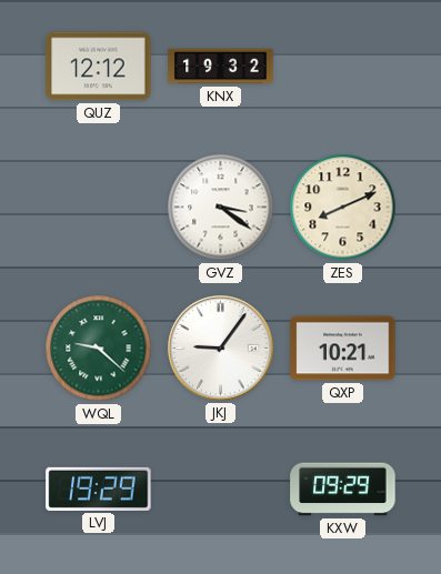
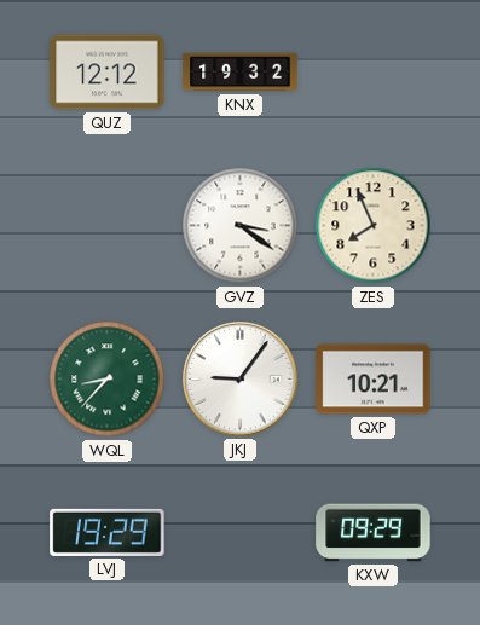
ZES: 8:11 -> 7:56
WQL: 9:22 -> 8:37
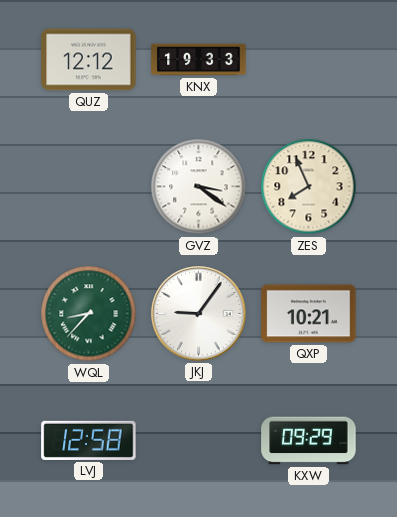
KNX: 19:32 -> 19:33
LVJ: 19:29 -> 12:58
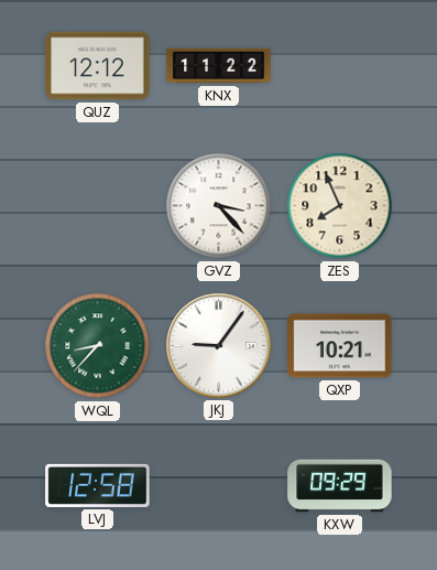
KNX: 19:33 -> 11:22
GVZ: 3:21 -> 3:23
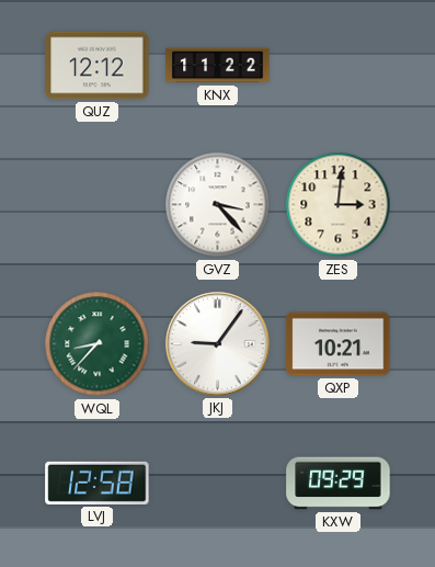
ZES: 7:56 -> 3:01
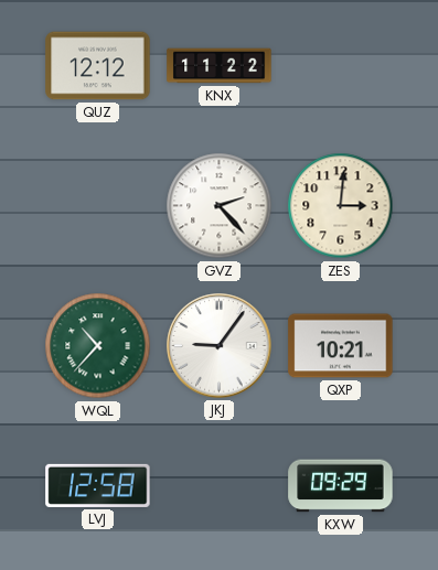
GVZ: 3:23 -> 2:23
WQL: 8:37 -> 10:37
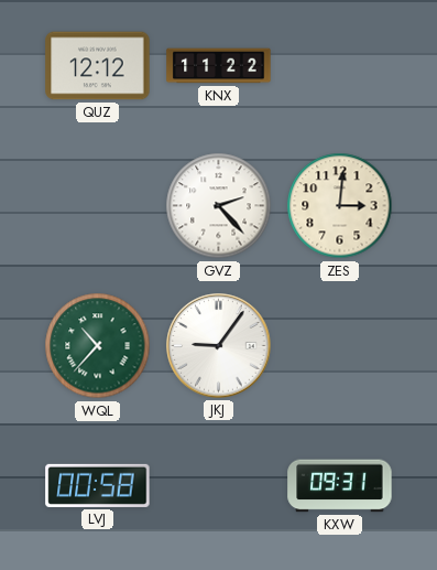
QXP: 10:21 -> none
LVJ: 12:58 -> 00:58
KXW: 09:29 -> 09:31
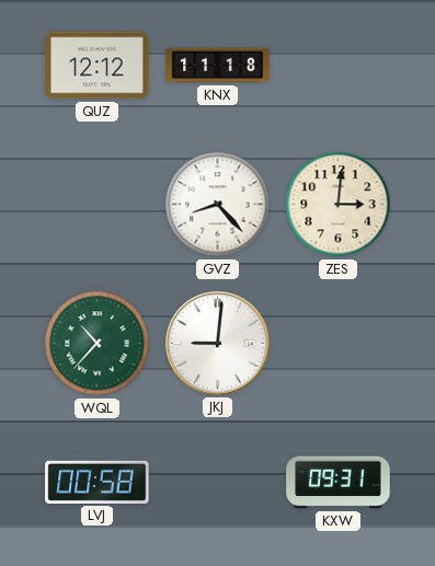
KNX: 11:22 -> 11:18
GVZ: 2:23 -> 8:23
JKJ: 9:06 -> 9:01
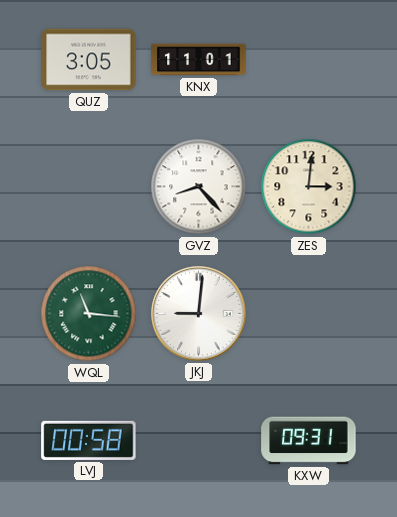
QUZ: 12:12 -> 3:05
KNX: 11:18 -> 11:01
WQL: 10:37 -> 11:16
